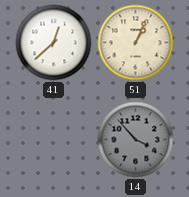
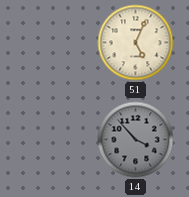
41: 12:38 -> none
51: 1:04 -> 5:04
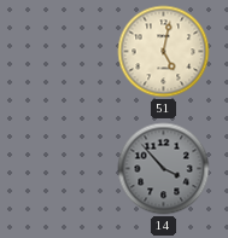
51: 5:04 -> 5:02
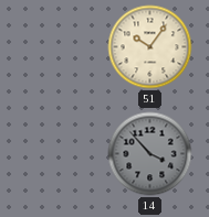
51: 5:02 -> 10:06
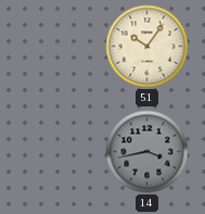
14: 3:53 -> 3:43
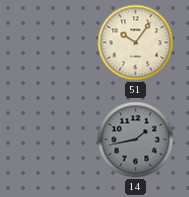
14: 3:43 -> 1:43
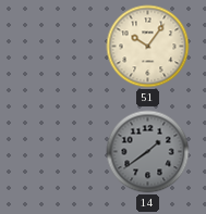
14: 1:43 -> 1:39
